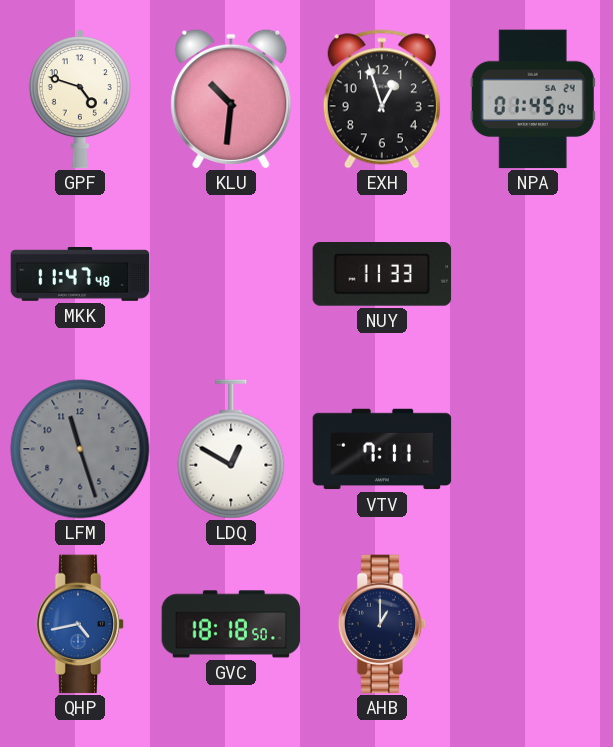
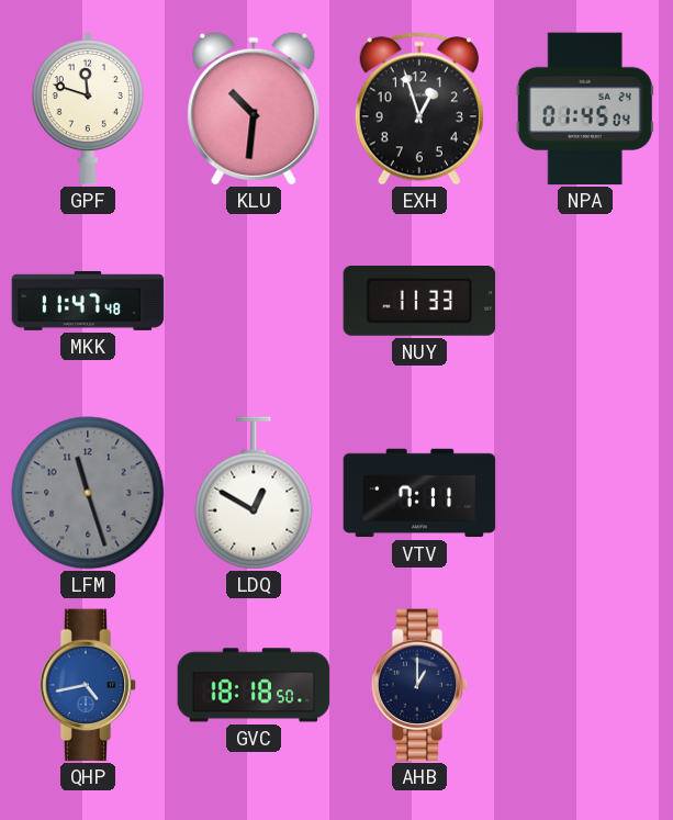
GPF: 4:48 -> 11:48
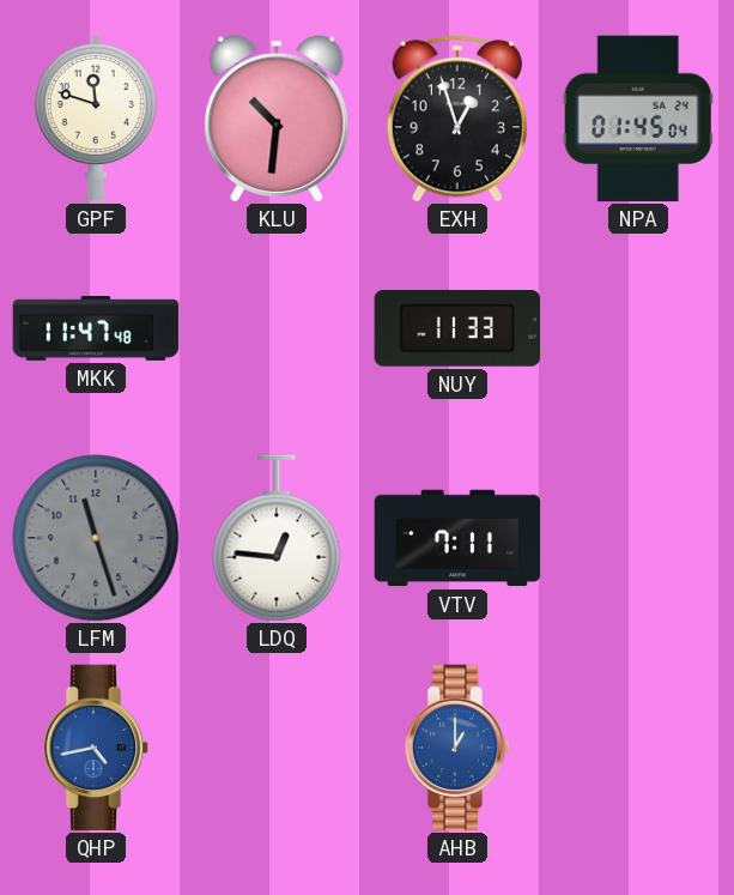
LDQ: 12:50 -> 12:46
GVC: 18:18 -> none
AHB dial: navy -> blue
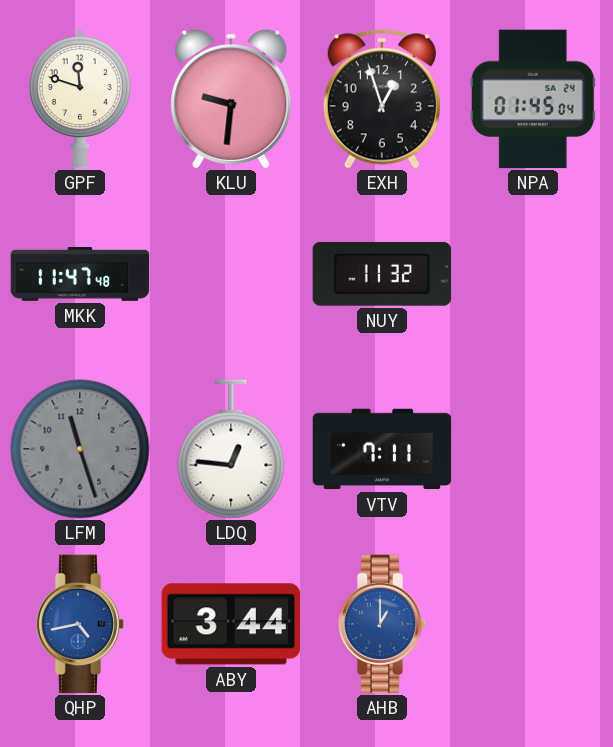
KLU: 10:31 -> 9:31
NUY: 11:33 -> 11:32
ABY: none -> 3:44
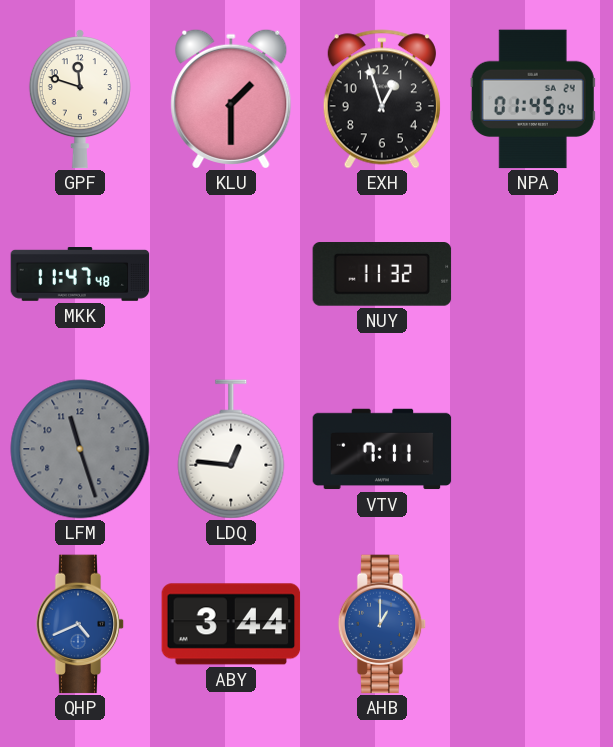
KLU: 9:31 -> 1:30
QHP: 4:43 -> 4:41
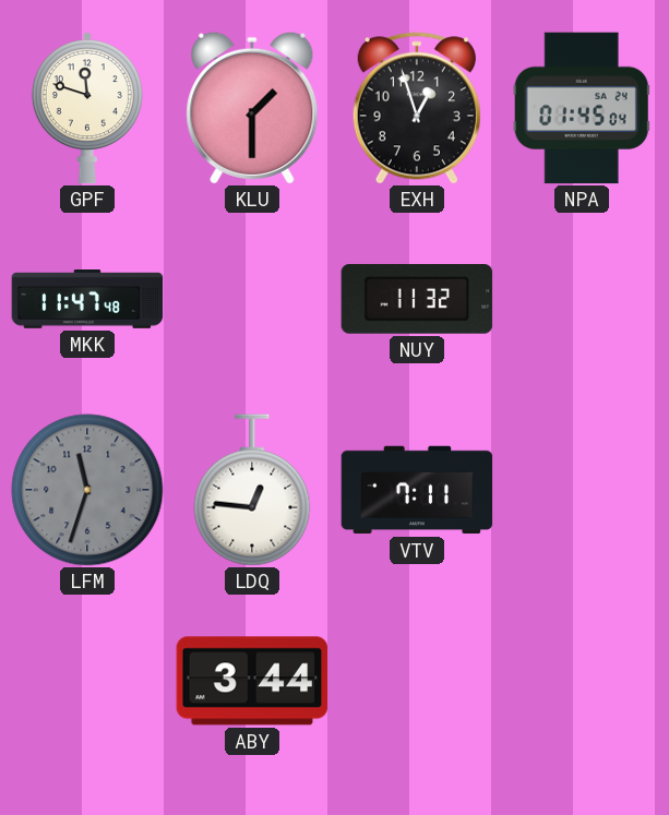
LFM: 11:27 -> 11:33
QHP: 4:41 -> none
AHB: 1:00 -> none
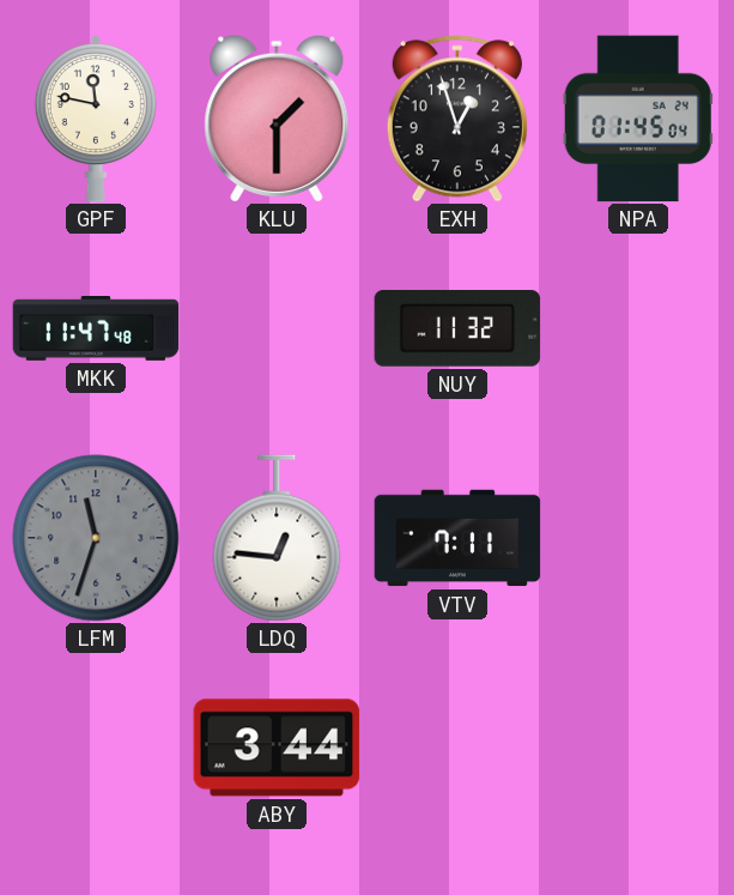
GPF: 11:48 -> 11:47
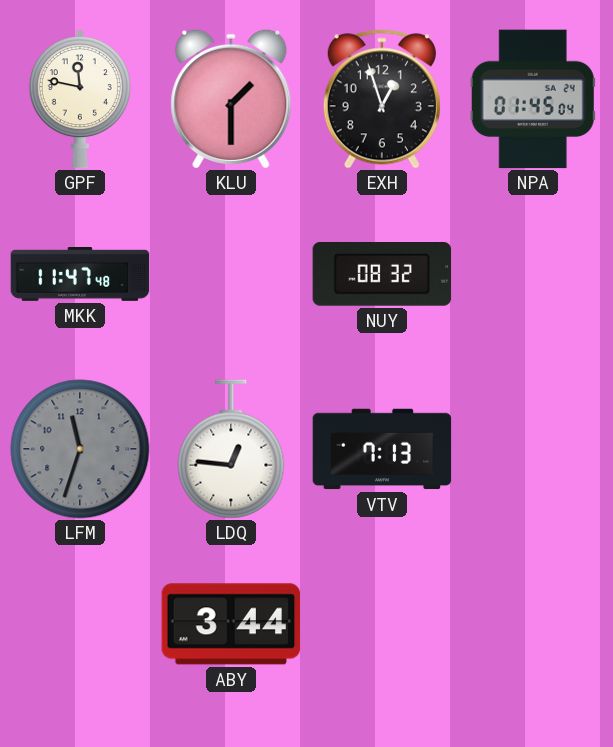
NUY: 11:32 -> 08:32
VTV: 7:11 -> 7:13
